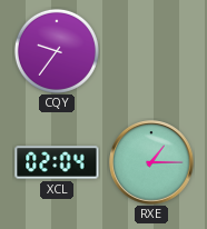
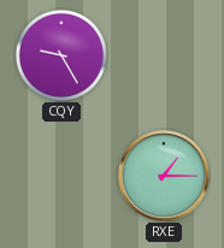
CQY: 9:36 -> 9:25
XCL: 02:04 -> none
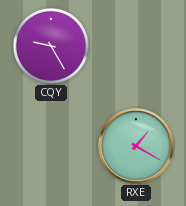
RXE: 1:15 -> 1:20
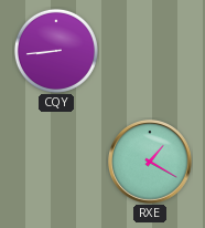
CQY: 9:25 -> 8:44
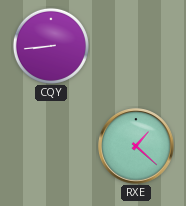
RXE: 1:20 -> 1:22
